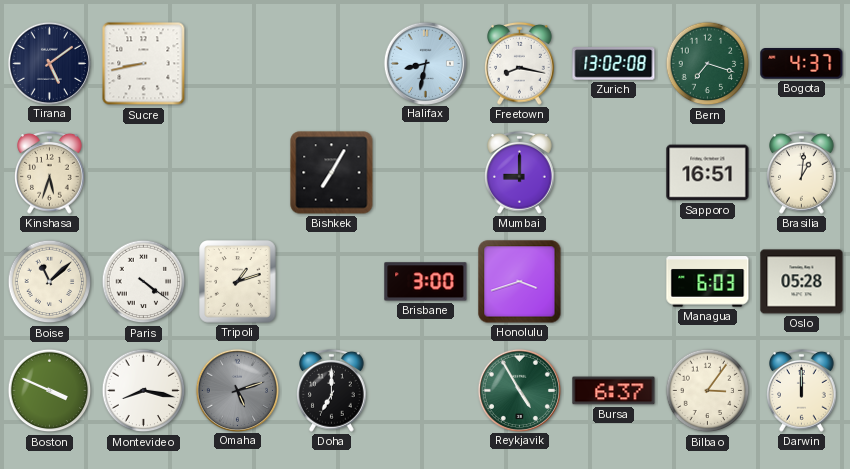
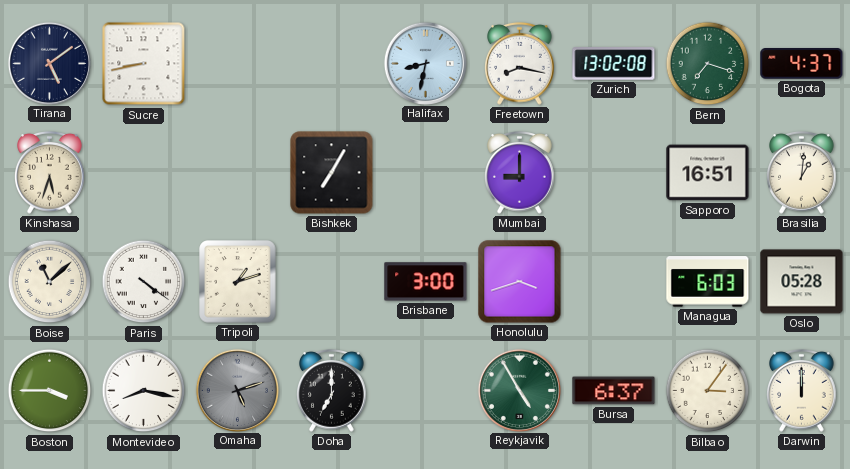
Boston: 3:49 -> 3:45
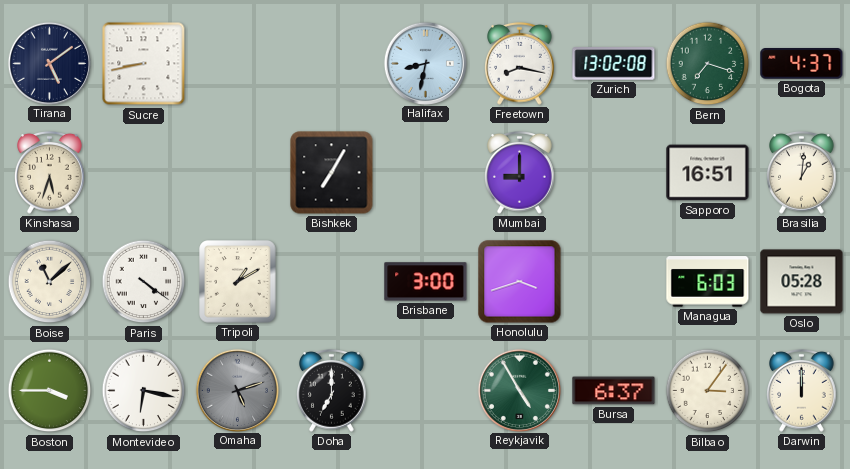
Tripoli: 1:12 -> 1:10
Montevideo: 8:17 -> 6:17
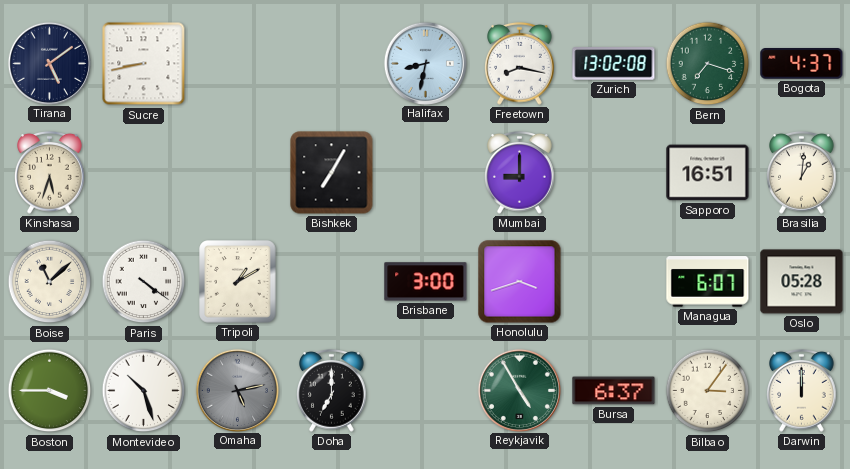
Managua: 6:03 -> 6:07
Montevideo: 6:17 -> 10:27
Omaha: 5:12 -> 5:13
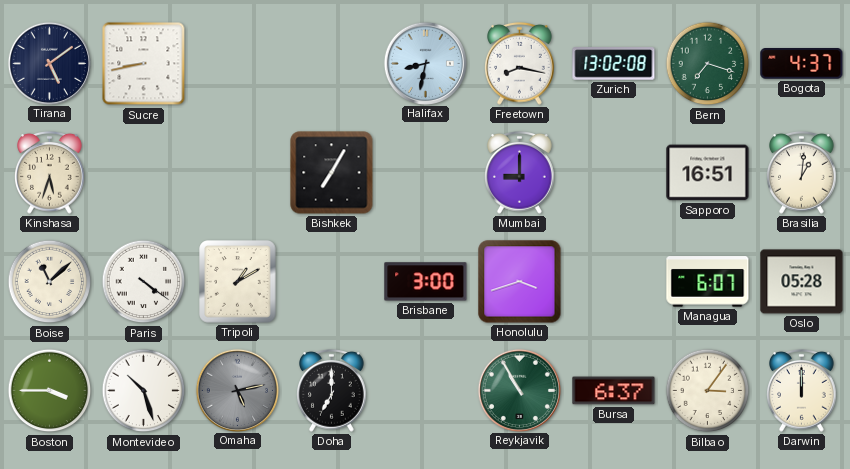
Reykjavik: 4:55 -> 10:55
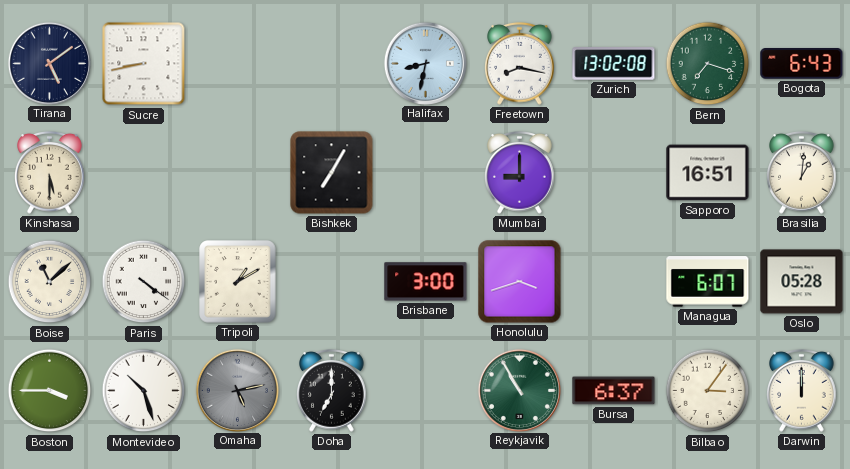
Bogota: 4:37 -> 6:43
Kinshasa: 5:33 -> 5:30
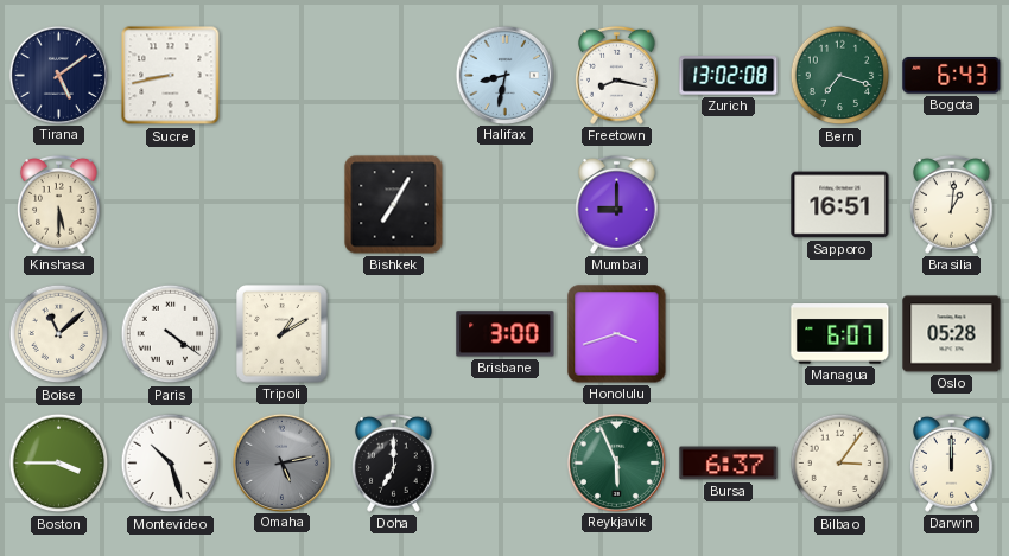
Reykjavik: 10:55 -> 5:56
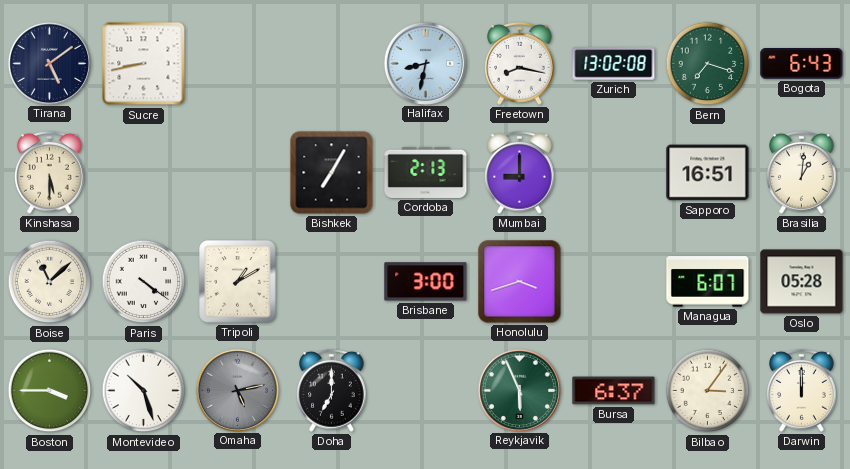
Cordoba: none -> 2:13
